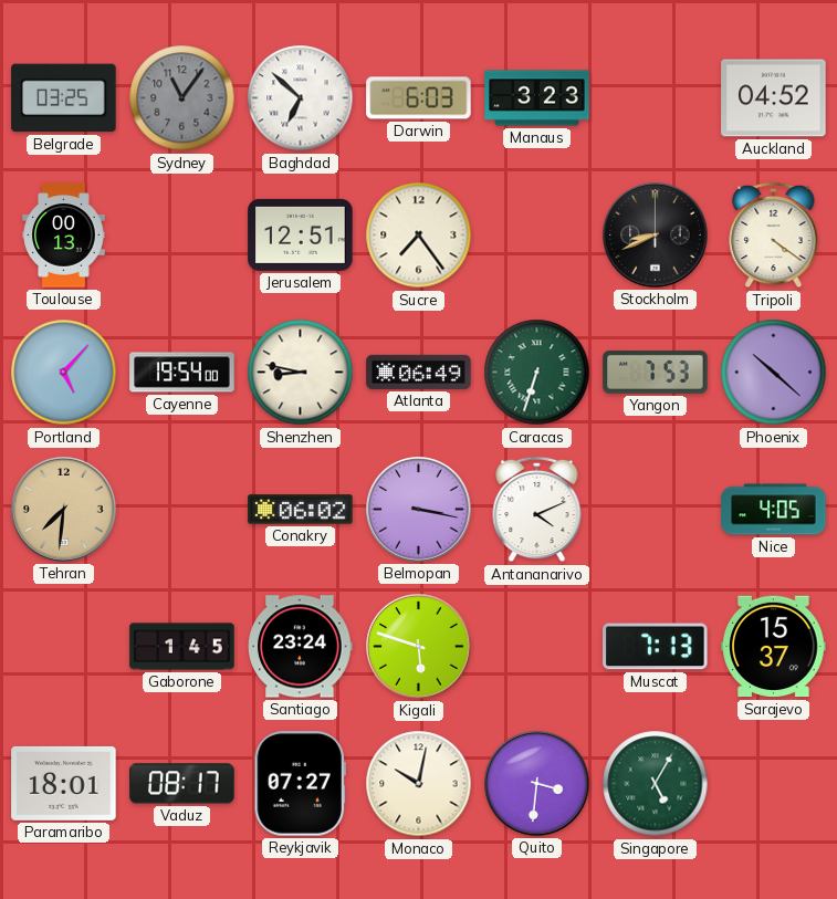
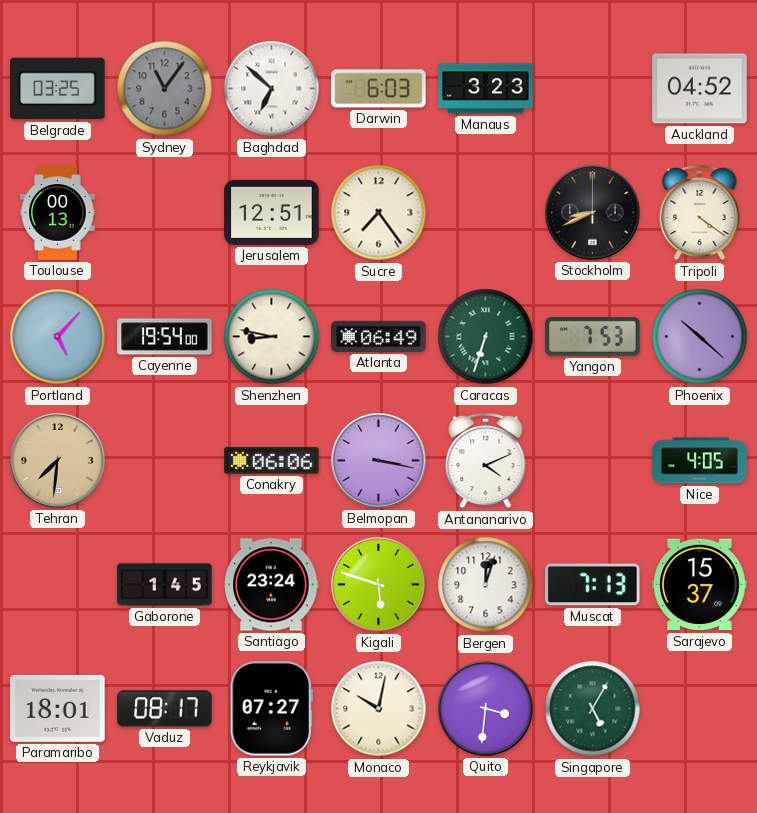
Conakry: 06:02 -> 06:06
Bergen: none -> 12:03
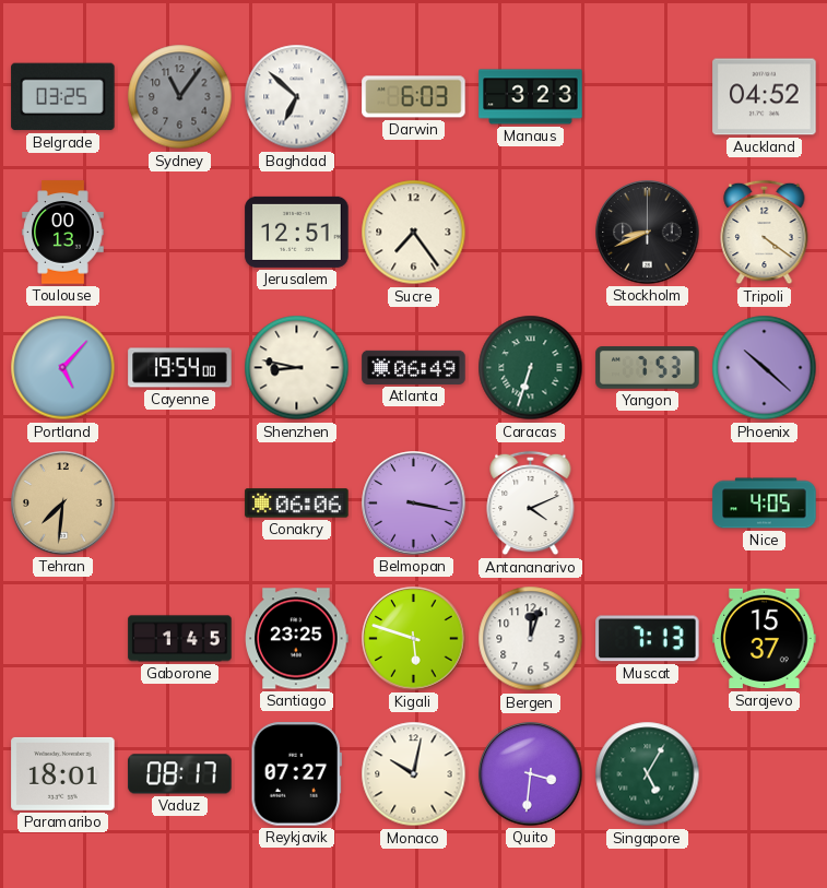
Santiago: 23:24 -> 23:25
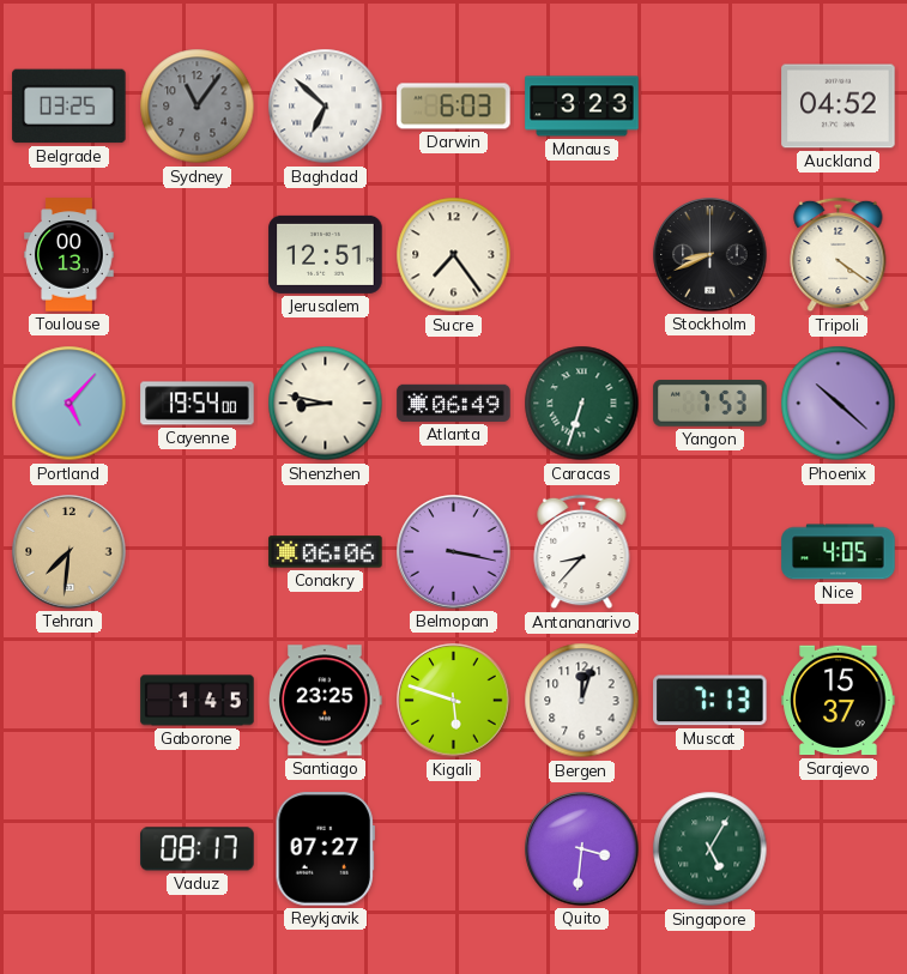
Antananarivo: 4:11 -> 8:37
Paramaribo: 18:01 -> none
Monaco: 10:02 -> none
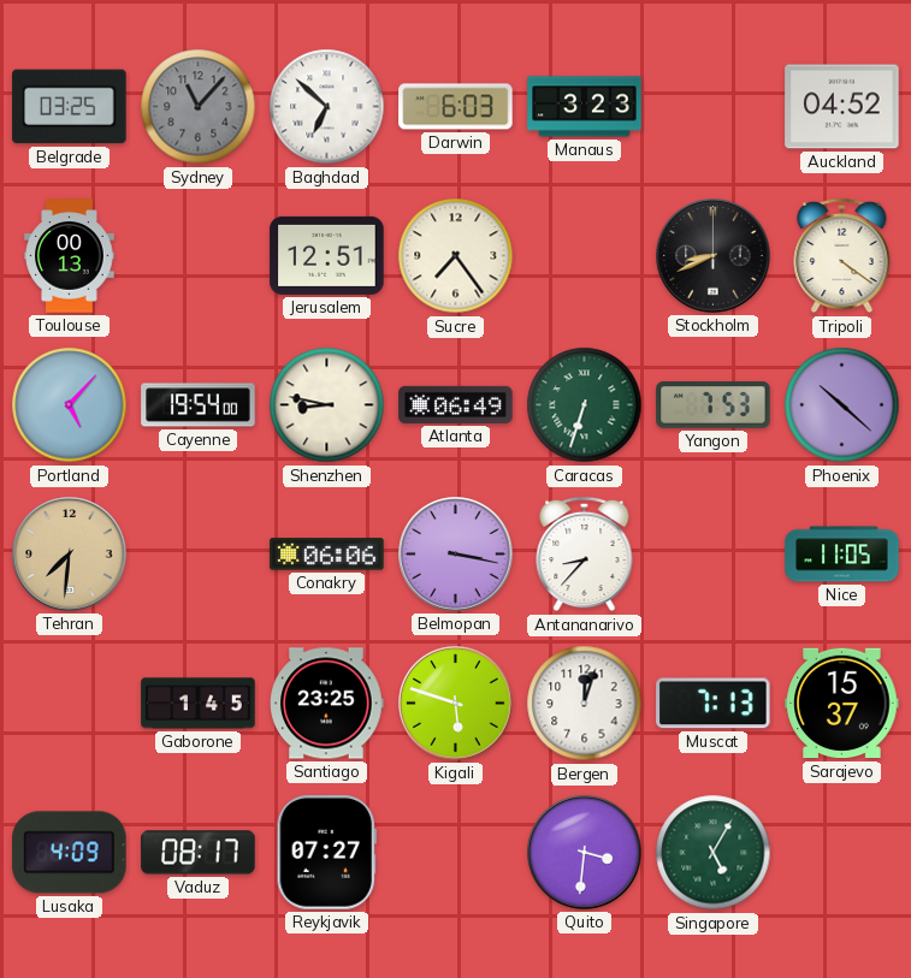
Sydney: 11:06 -> 11:07
Nice: 4:05 -> 11:05
Lusaka: none -> 4:09
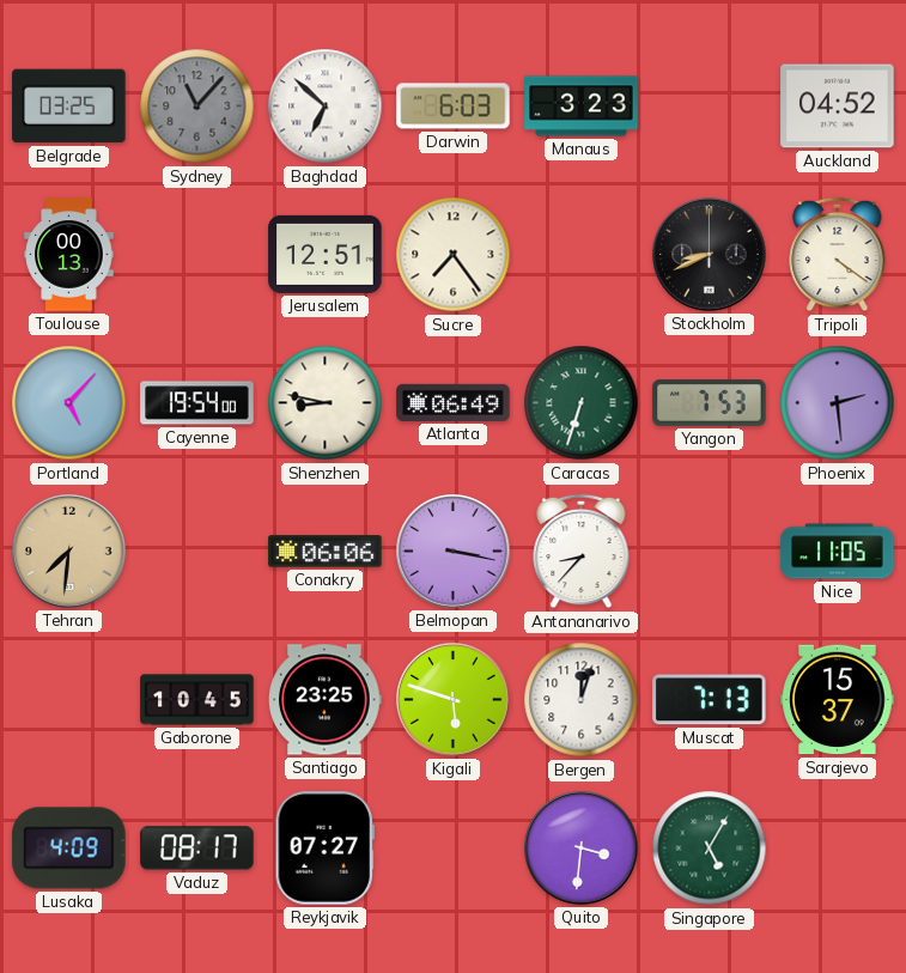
Phoenix: 10:22 -> 2:29
Gaborone: 1:45 -> 10:45
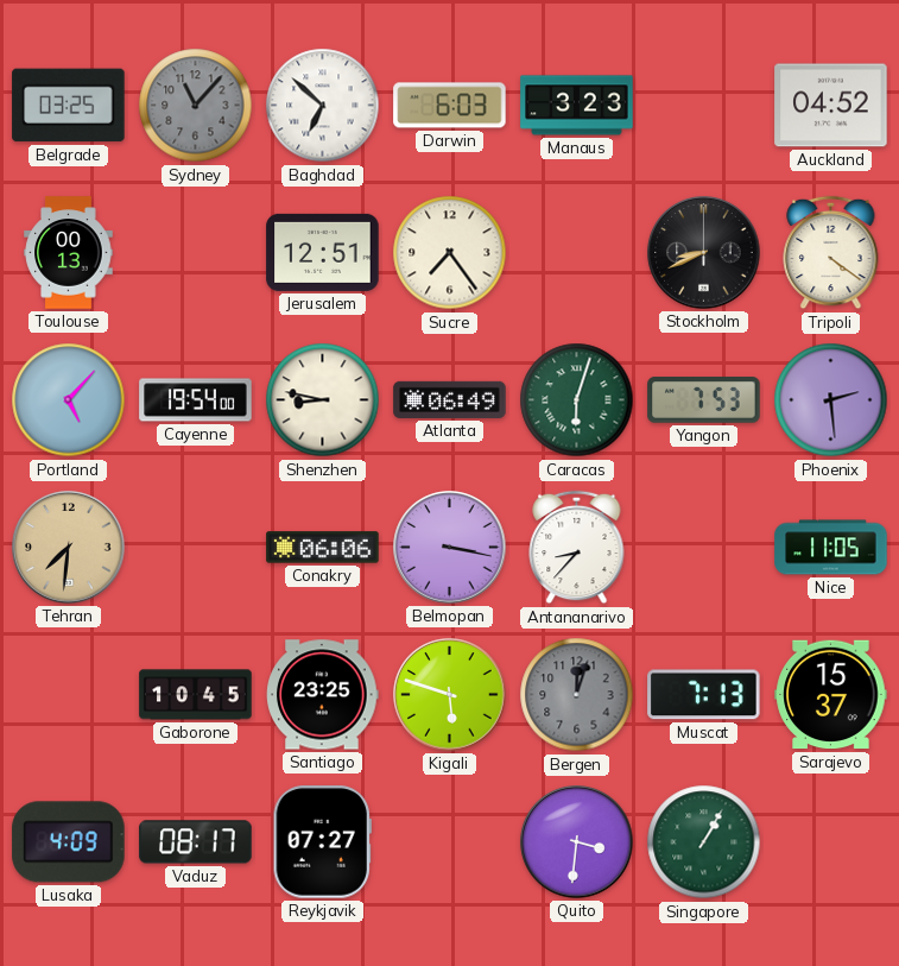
Caracas: 6:33 -> 6:03
Bergen dial: white -> grey
Singapore: 5:05 -> 1:05
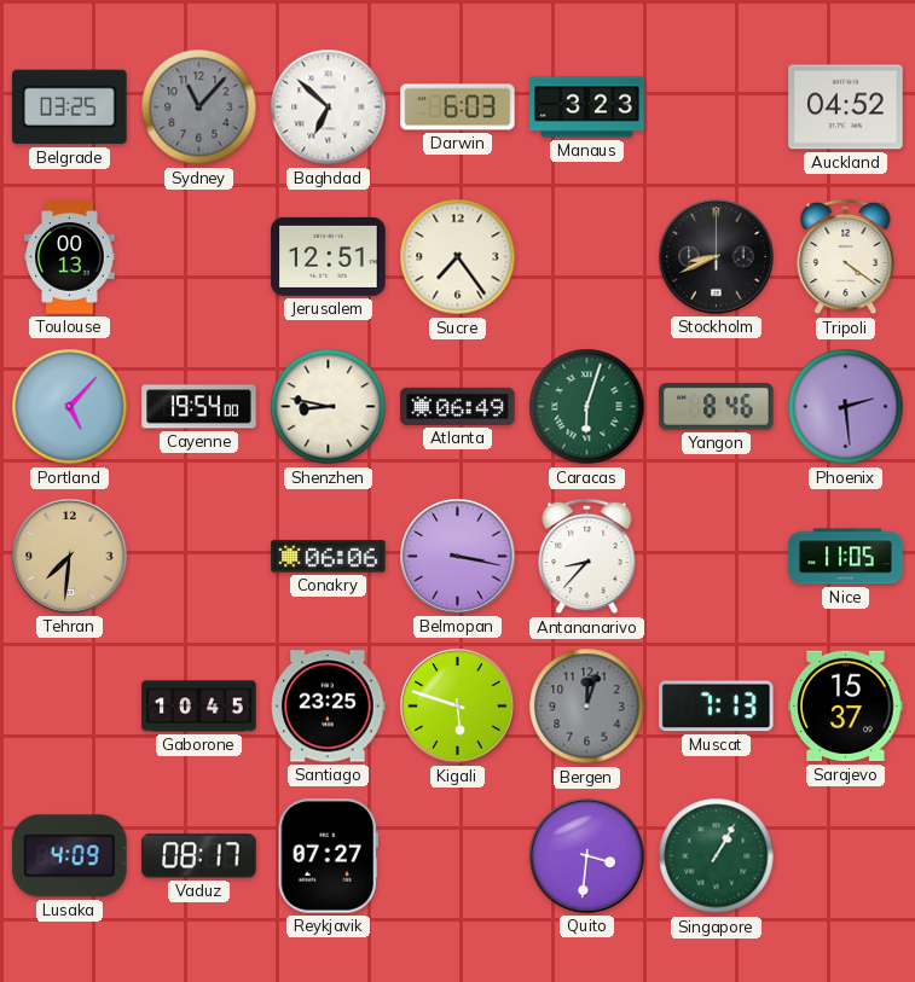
Yangon: 7:53 -> 8:46
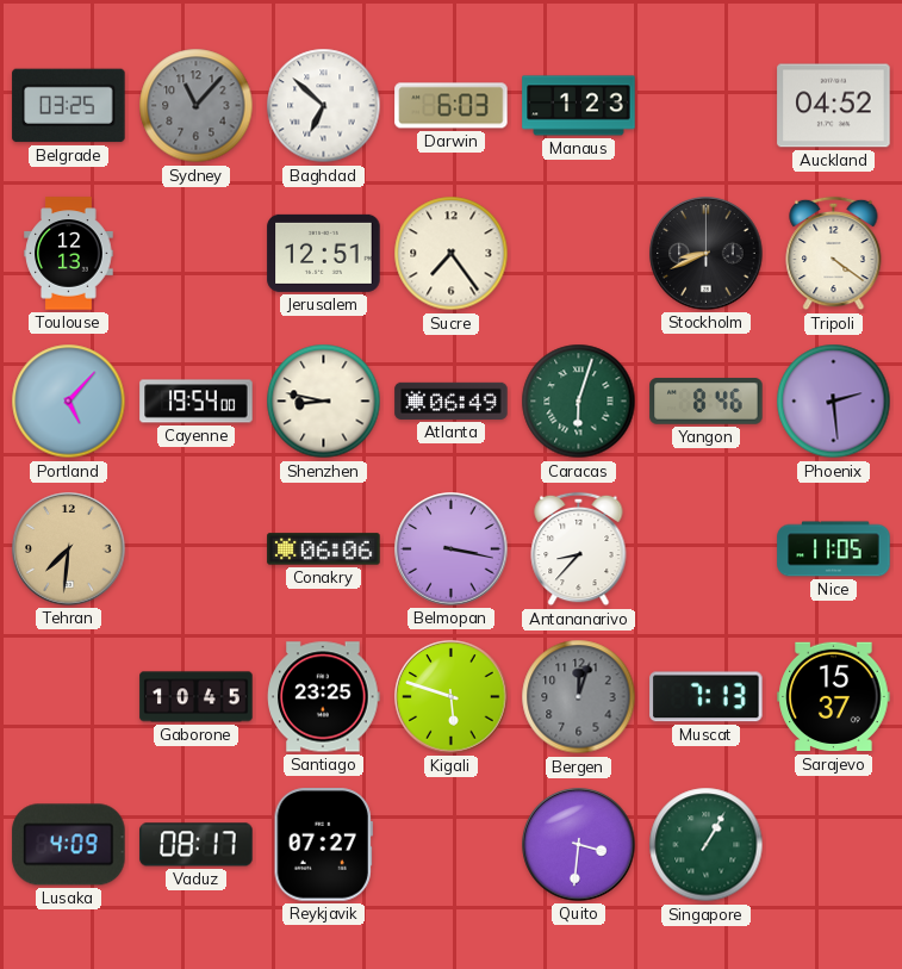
Manaus: 3:23 -> 1:23
Toulouse: 00:13 -> 12:13
